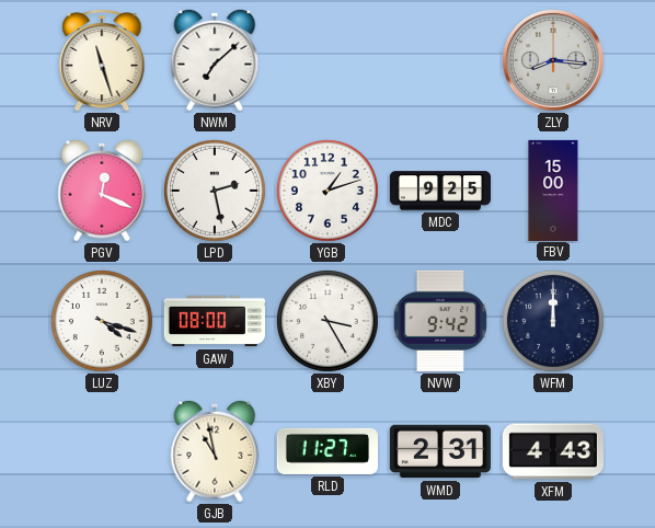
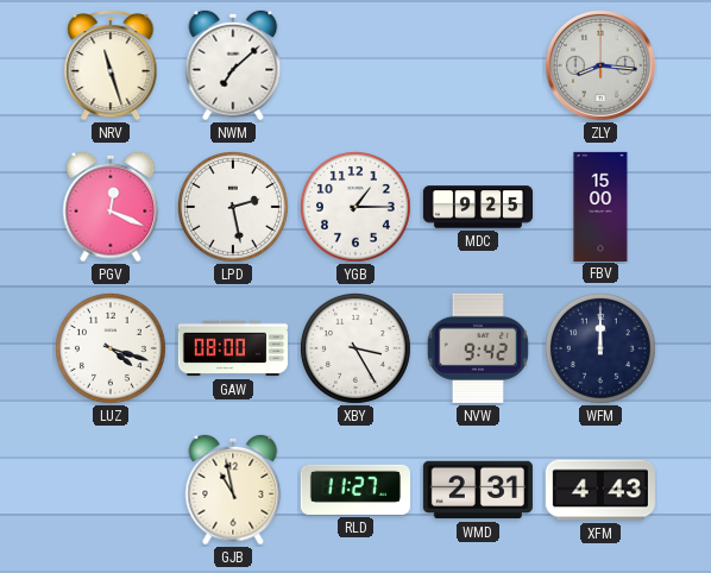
YGB: 1:12 -> 1:15
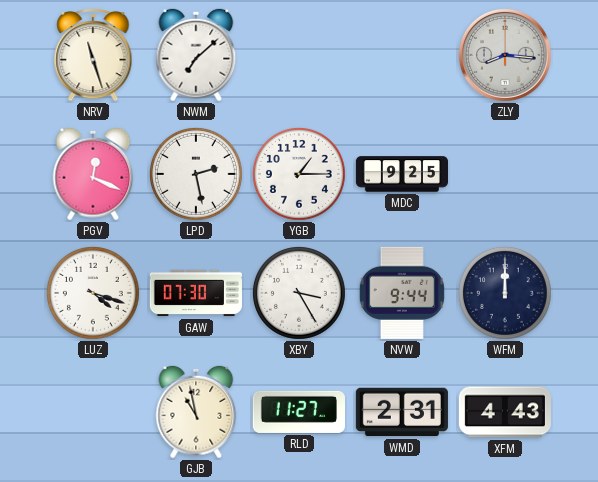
FBV: 15:00 -> none
GAW: 08:00 -> 07:30
NVW: 9:42 -> 9:44
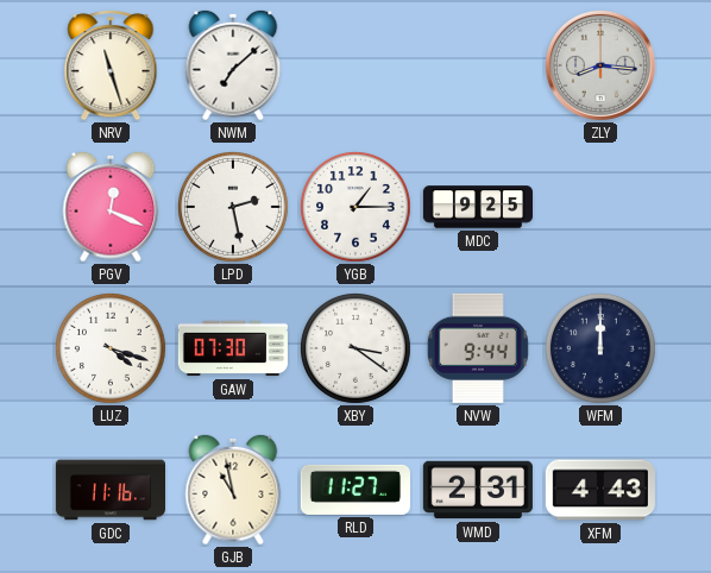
XBY: 3:25 -> 3:21
GDC: none -> 11:16
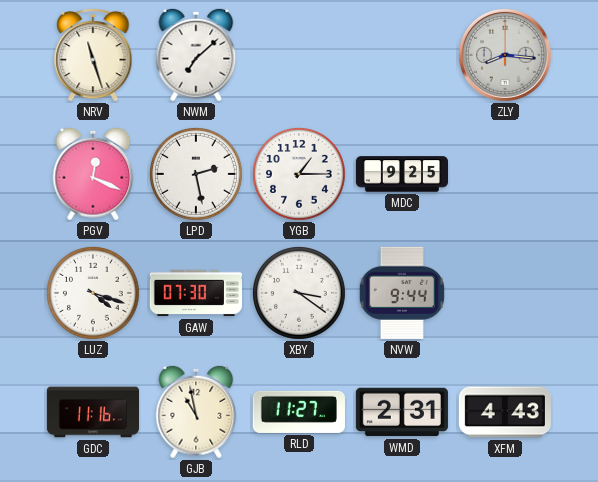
WFM: 12:00 -> none
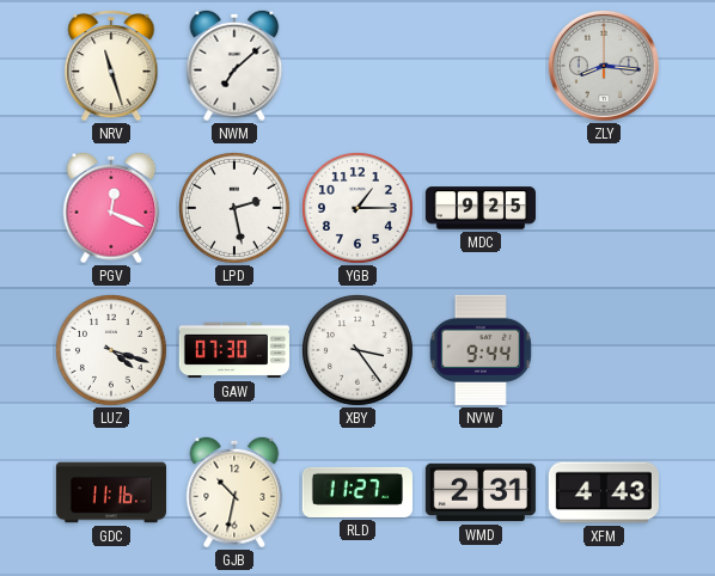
XBY: 3:21 -> 3:24
GJB: 10:58 -> 10:32
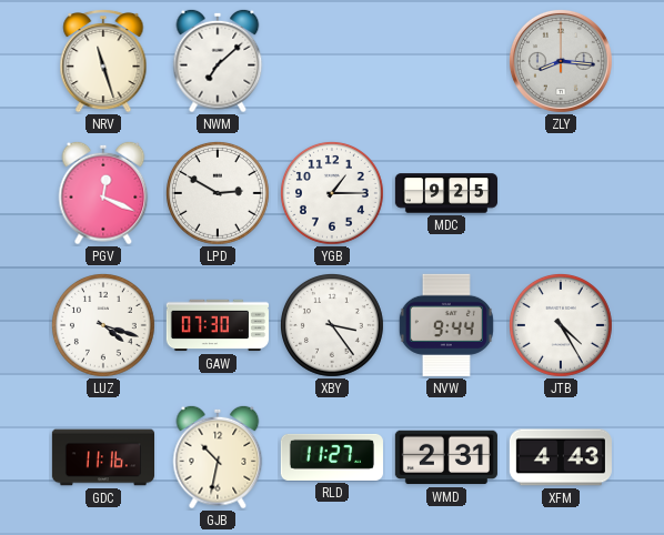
LPD: 2:28 -> 2:50
JTB: none -> 4:25
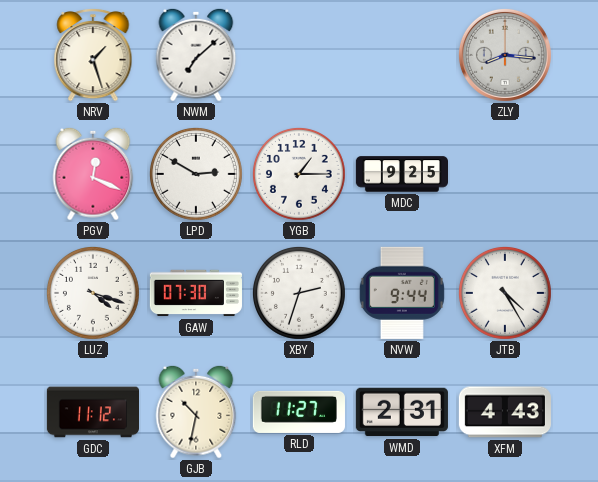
NRV: 11:27 -> 1:27
XBY: 3:24 -> 2:33
GDC: 11:16 -> 11:12
